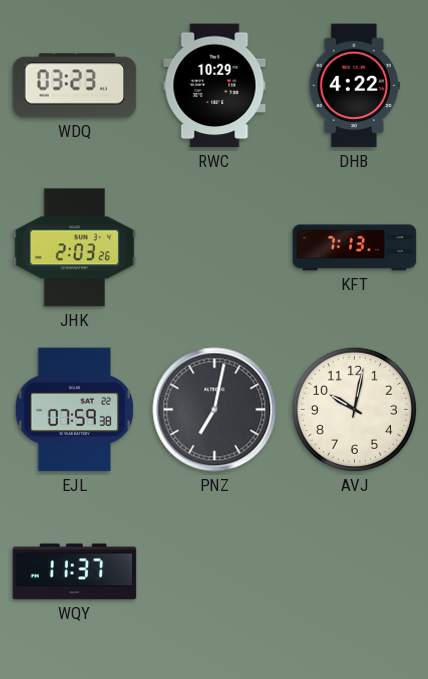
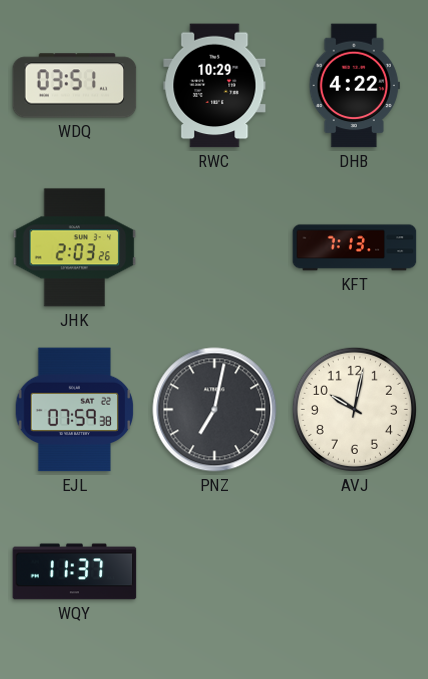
WDQ: 03:23 -> 03:51
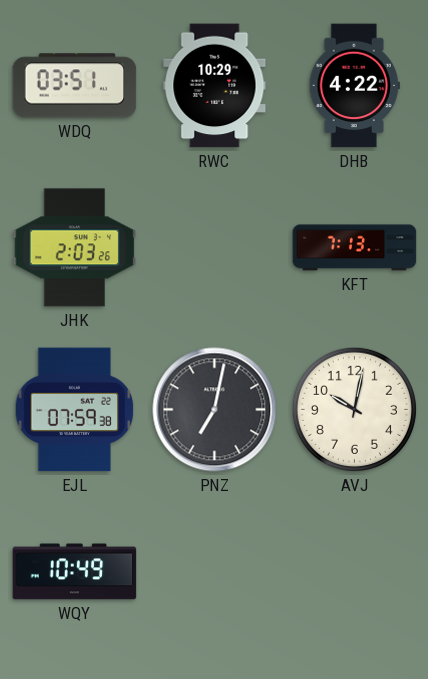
WQY: 11:37 -> 10:49
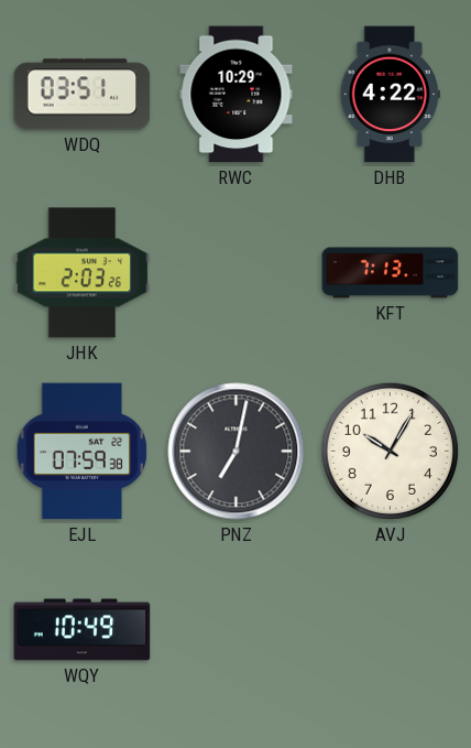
AVJ: 10:02 -> 10:05
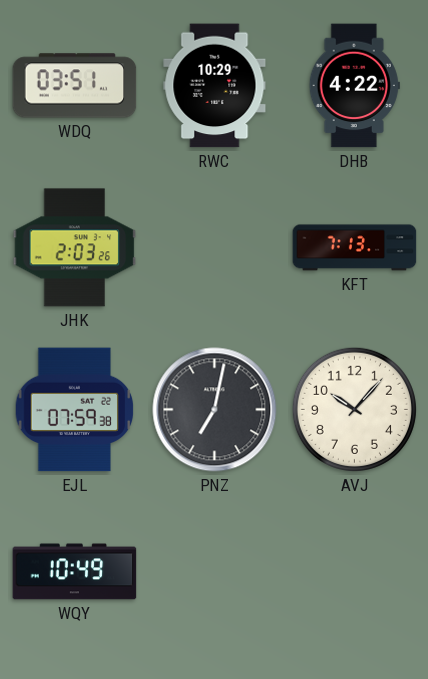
AVJ: 10:05 -> 10:07
